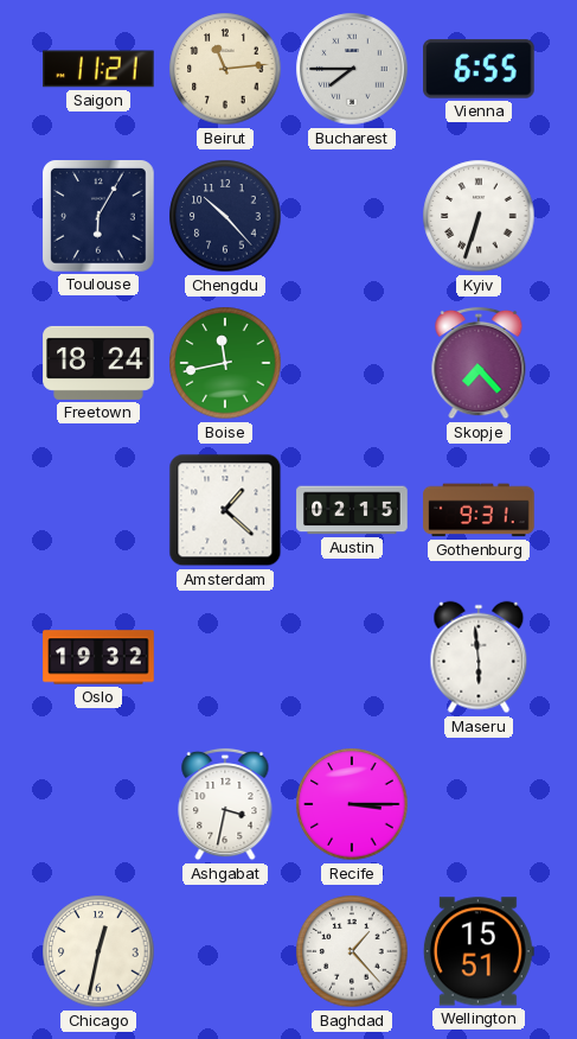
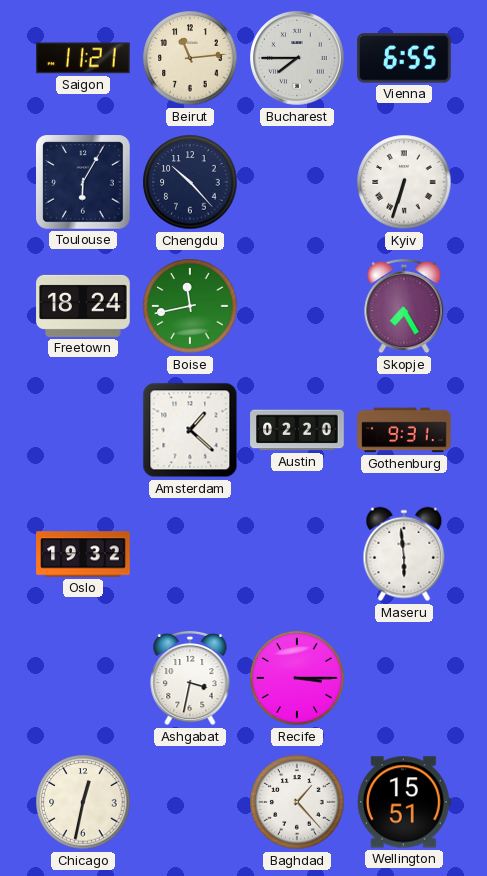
Skopje: 7:23 -> 7:25
Austin: 02:15 -> 02:20
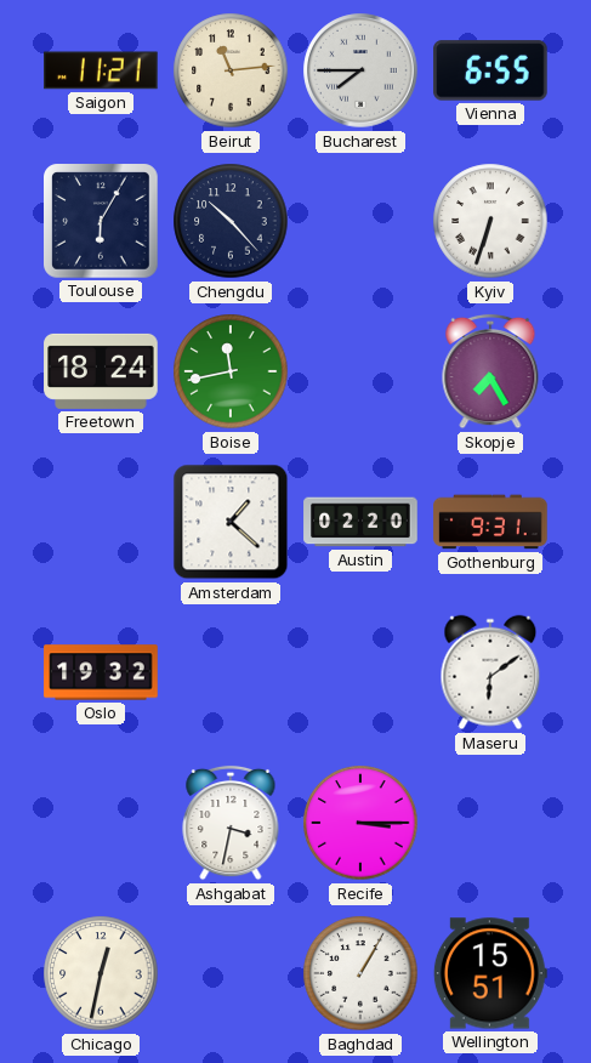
Maseru: 5:59 -> 6:09
Baghdad: 1:23 -> 1:05
